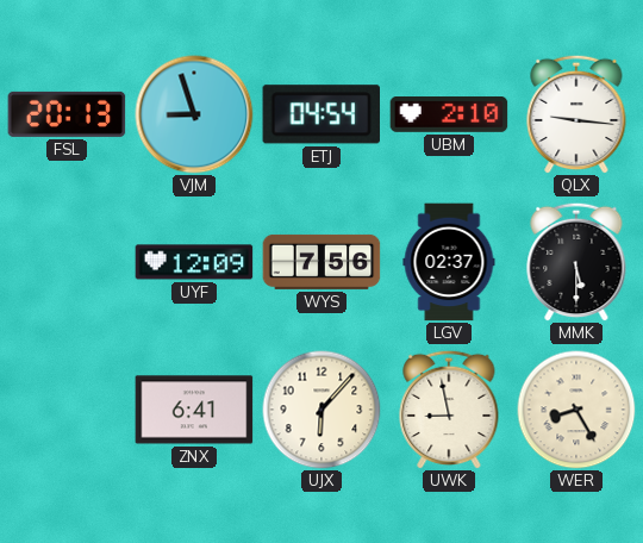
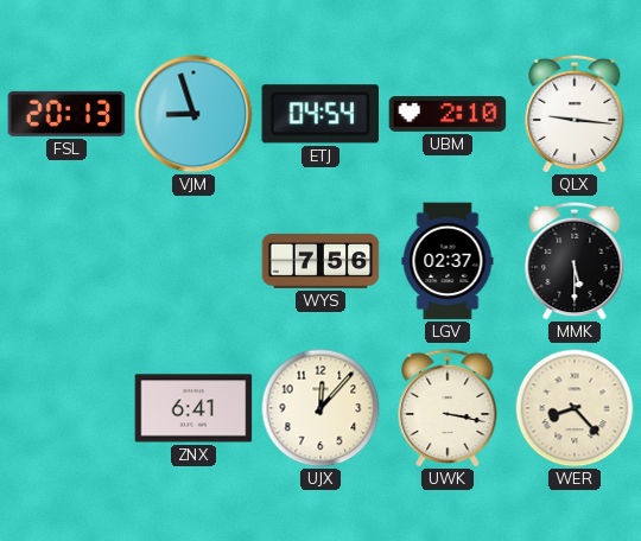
UYF: 12:09 -> none
UJX: 6:07 -> 12:07
UWK: 8:58 -> 3:17
WER: 8:25 -> 8:23
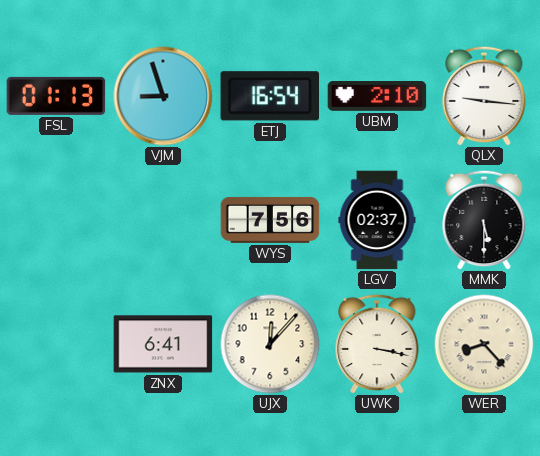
FSL: 20:13 -> 01:13
ETJ: 04:54 -> 16:54
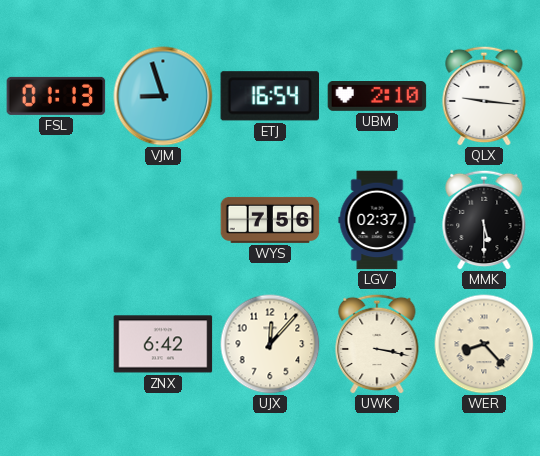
ZNX: 6:41 -> 6:42
